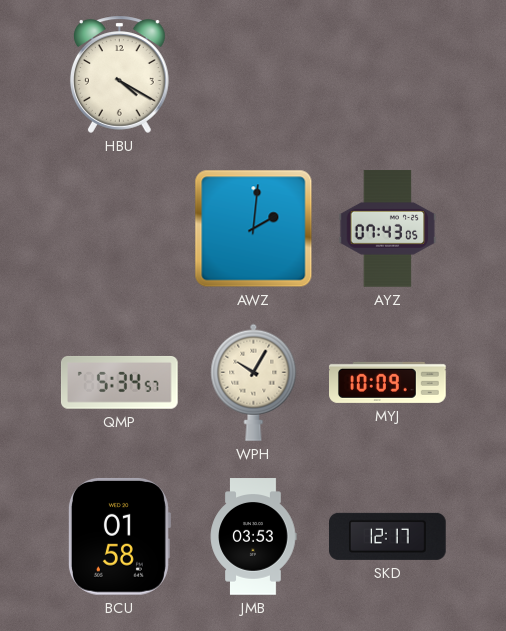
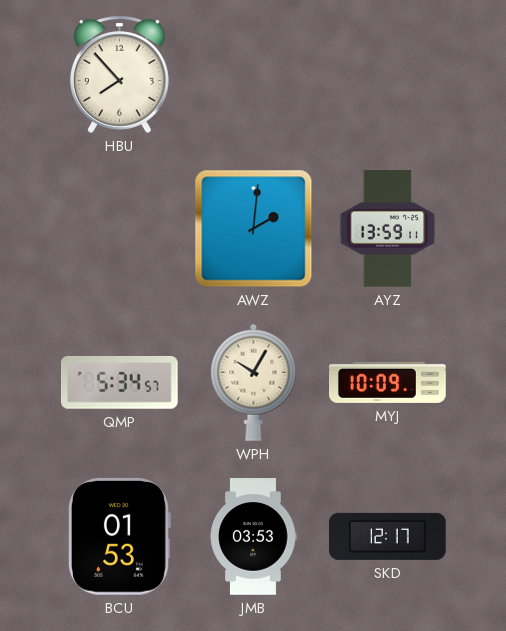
HBU: 4:20 -> 7:53
AYZ: 07:43 -> 13:59
BCU: 01:58 -> 01:53
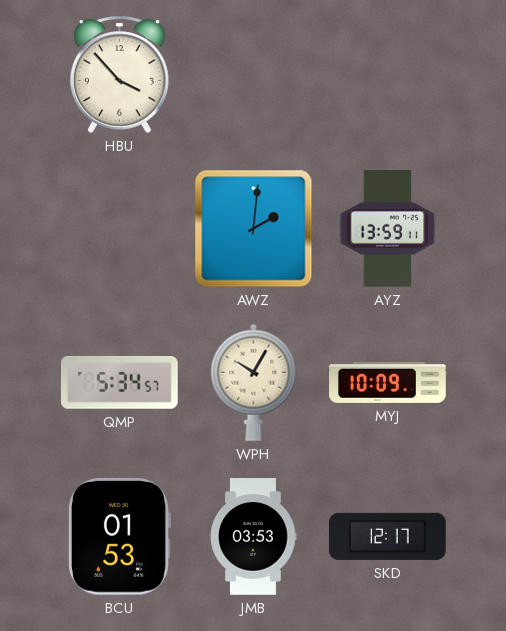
HBU: 7:53 -> 3:53
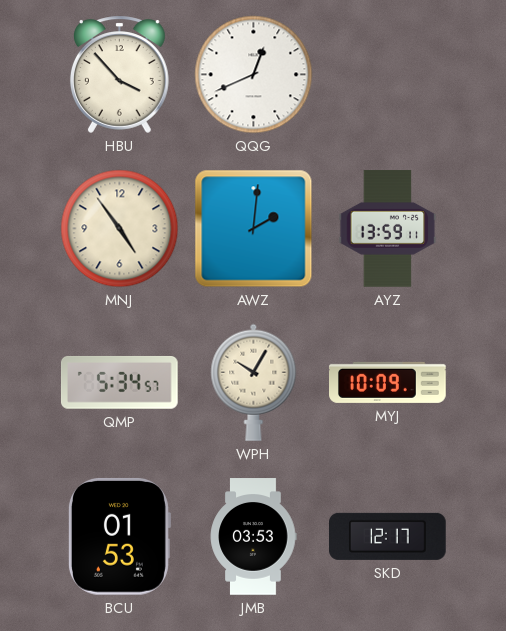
QQG: none -> 12:41
MNJ: none -> 4:54
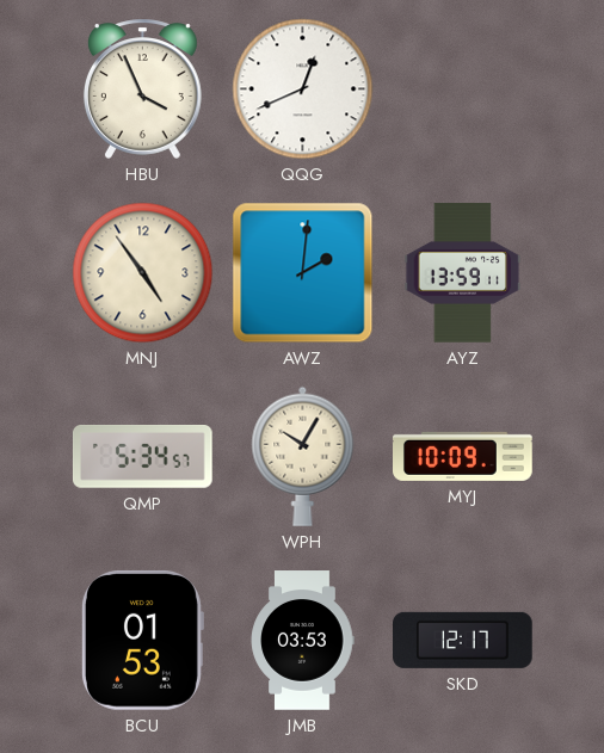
HBU: 3:53 -> 3:56
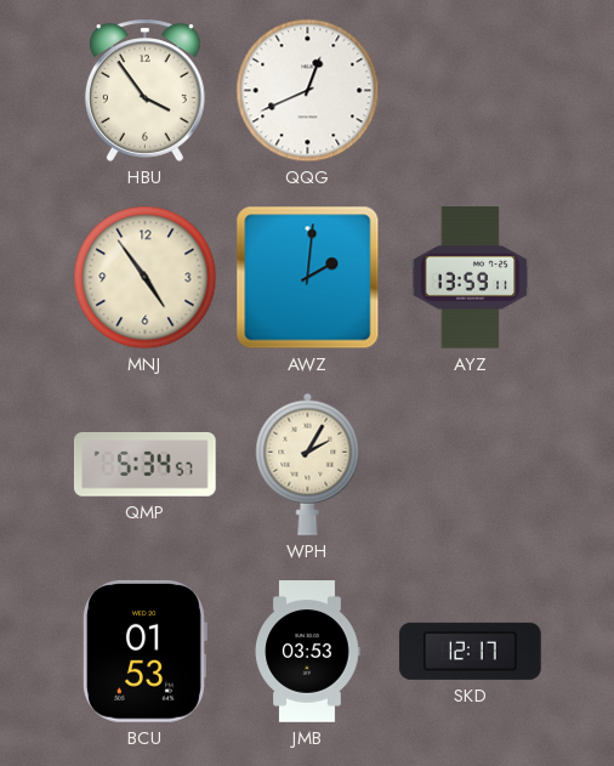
HBU: 3:56 -> 3:54
WPH: 10:05 -> 2:05
MYJ: 10:09 -> none
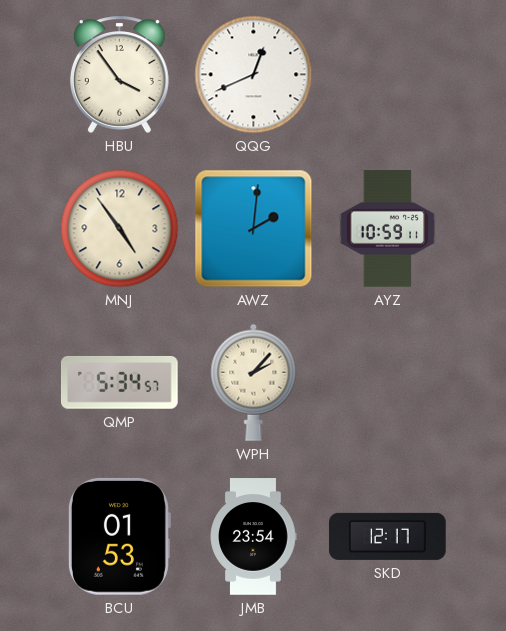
AYZ: 13:59 -> 10:59
WPH: 2:05 -> 2:07
JMB: 03:53 -> 23:54
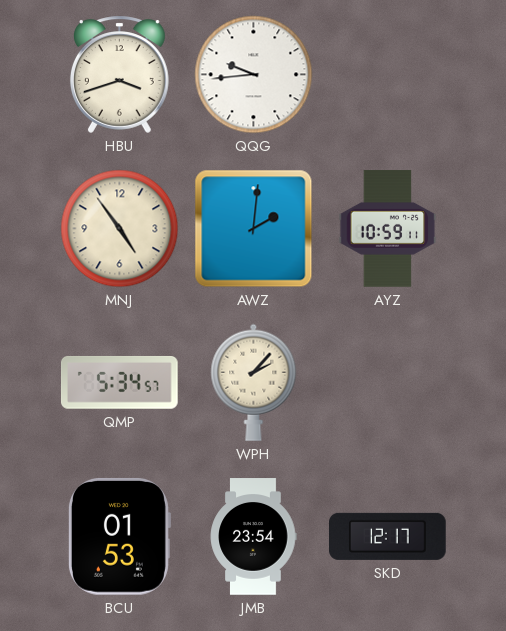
HBU: 3:54 -> 3:42
QQG: 12:41 -> 9:44
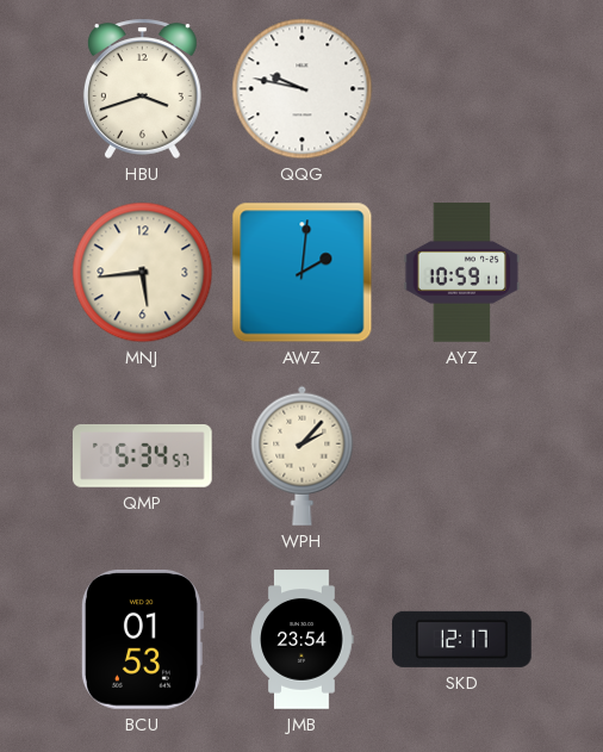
QQG: 9:44 -> 9:47
MNJ: 4:54 -> 5:44
